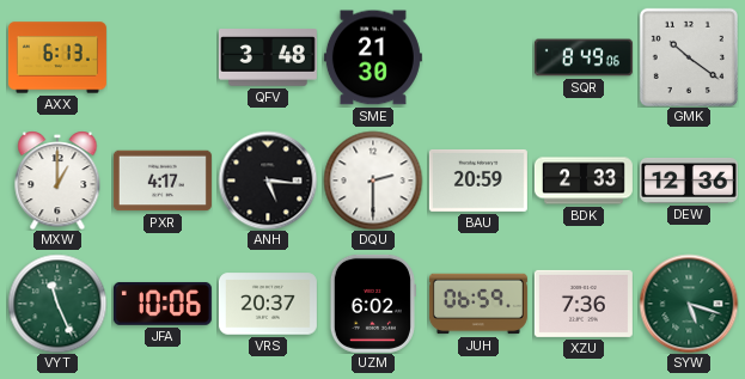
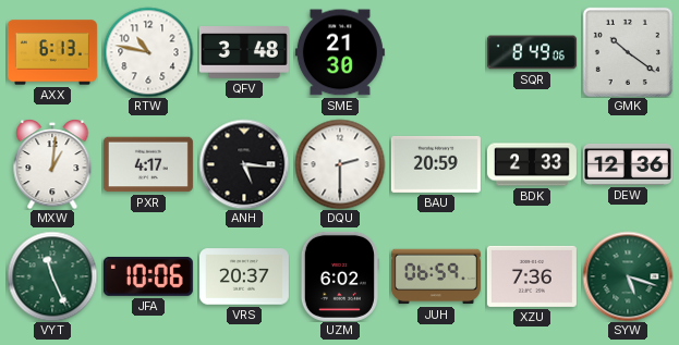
RTW: none -> 10:47
MXW: 1:00 -> 1:01
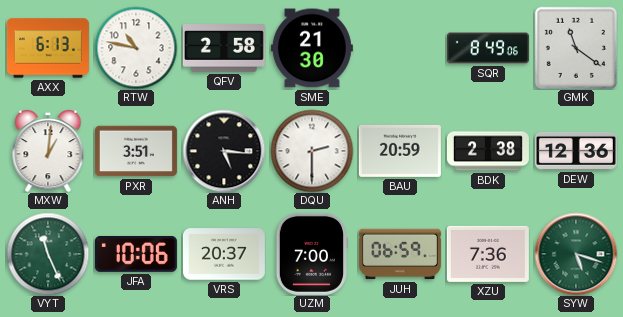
QFV: 3:48 -> 2:58
GMK: 10:21 -> 11:21
PXR: 4:17 -> 3:51
BDK: 2:33 -> 2:38
UZM: 6:02 -> 7:00
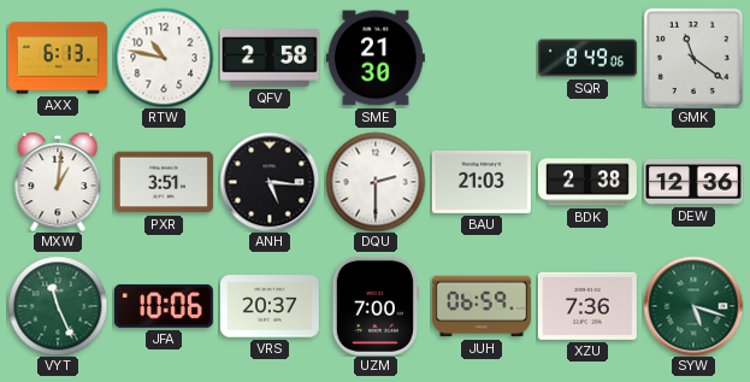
BAU: 20:59 -> 21:03
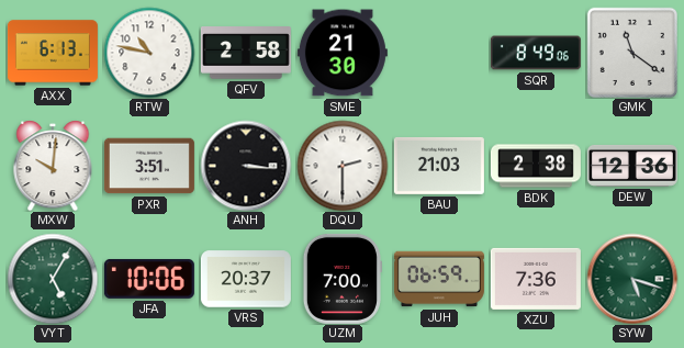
MXW: 1:01 -> 10:01
ANH: 5:16 -> 3:16
VYT: 11:26 -> 5:05
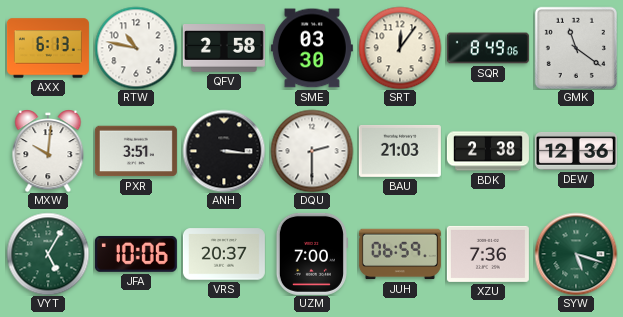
SME: 21:30 -> 03:30
SRT: none -> 12:06
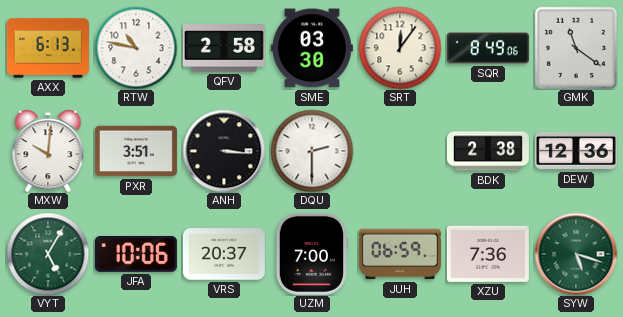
BAU: 21:03 -> none
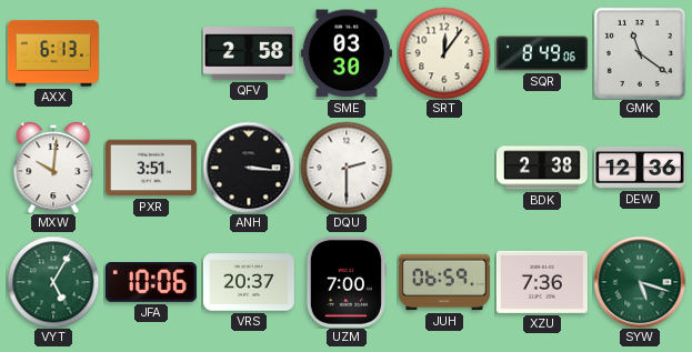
RTW: 10:47 -> none
